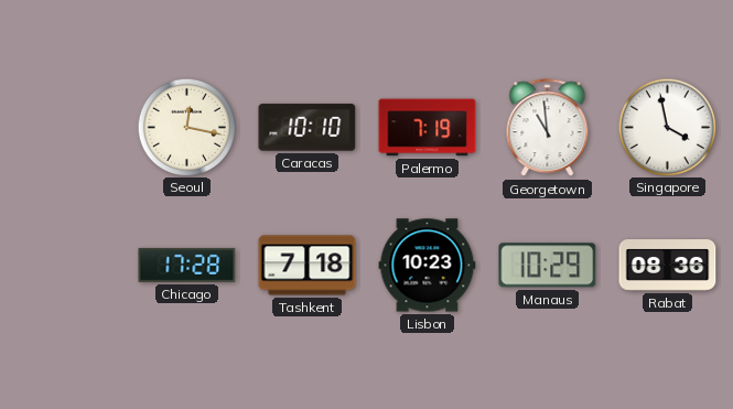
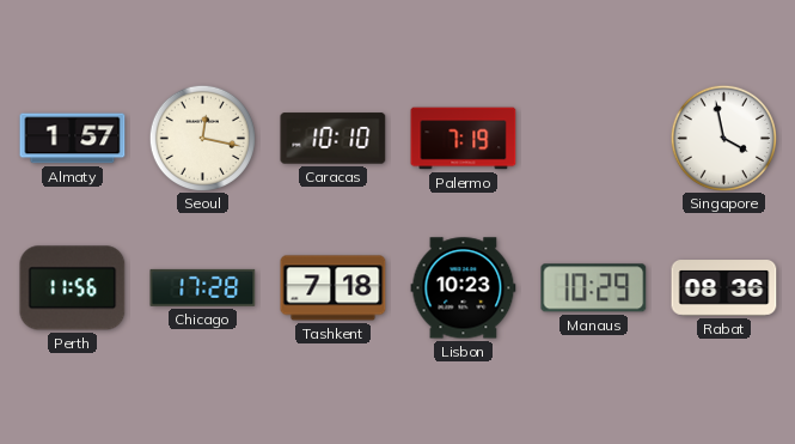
Almaty: none -> 1:57
Georgetown: 10:59 -> none
Perth: none -> 11:56
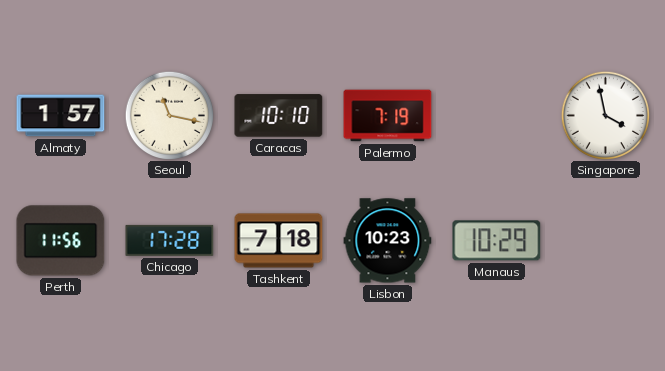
Seoul: 12:17 -> 11:17
Rabat: 08:36 -> none
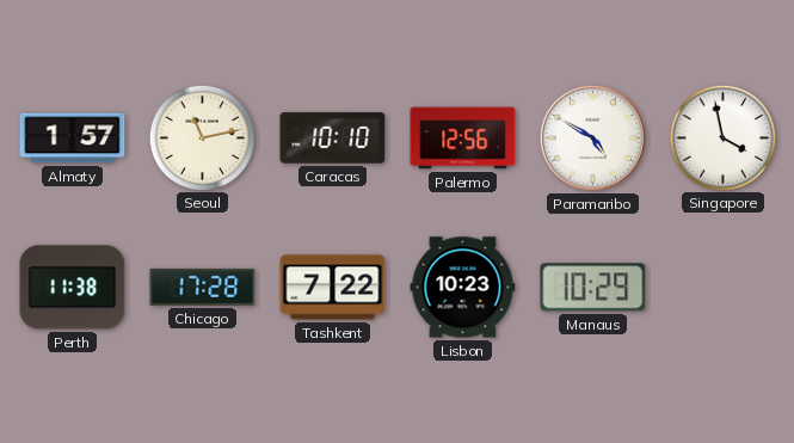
Seoul: 11:17 -> 11:13
Palermo: 7:19 -> 12:56
Paramaribo: none -> 4:50
Perth: 11:56 -> 11:38
Tashkent: 7:18 -> 7:22
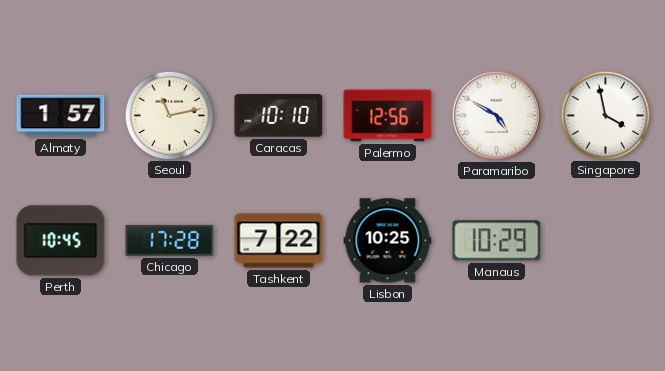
Perth: 11:38 -> 10:45
Lisbon: 10:23 -> 10:25
